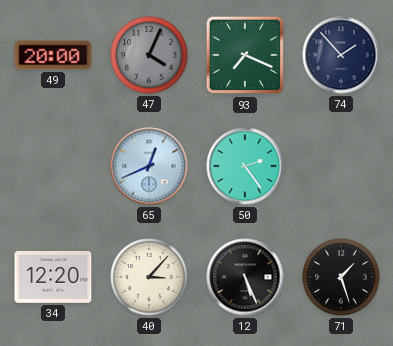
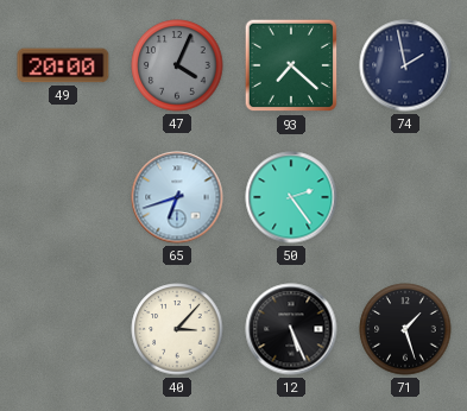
93: 7:19 -> 7:22
74: 1:53 -> 1:58
65: 12:41 -> 6:42
34: 12:20 -> none
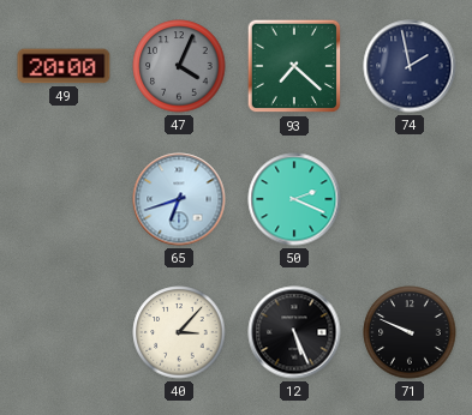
50: 2:24 -> 2:19
71: 1:27 -> 9:49
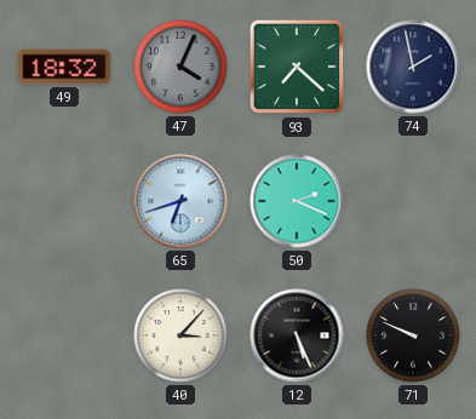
49: 20:00 -> 18:32
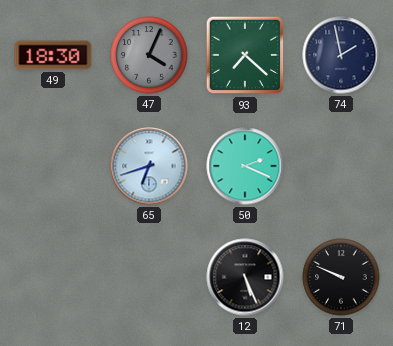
49: 18:32 -> 18:30
40: 3:07 -> none
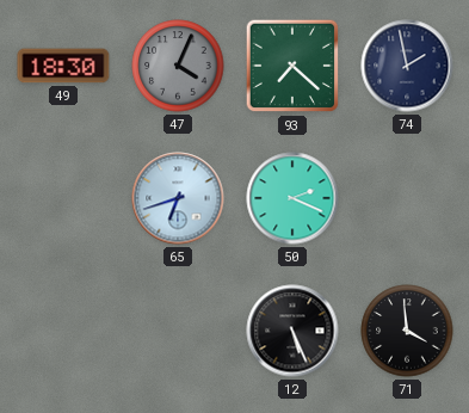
71: 9:49 -> 3:59
